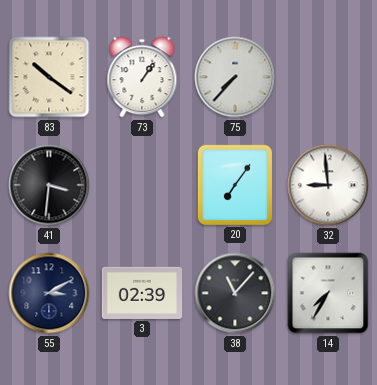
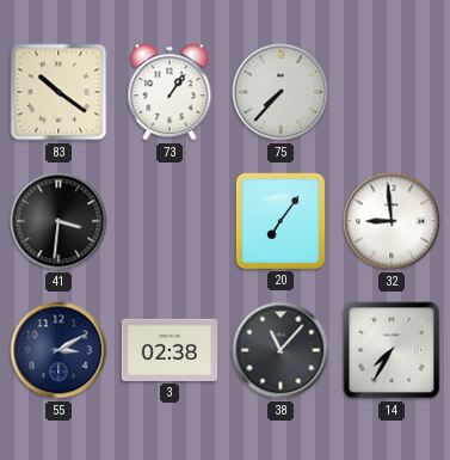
3: 02:39 -> 02:38
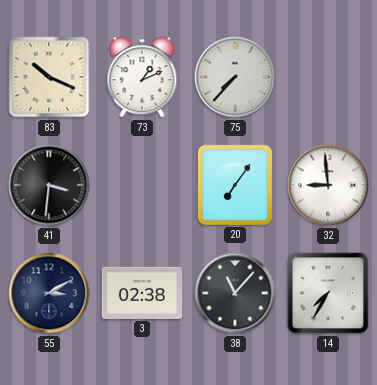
83: 10:21 -> 10:19
73: 1:06 -> 1:11
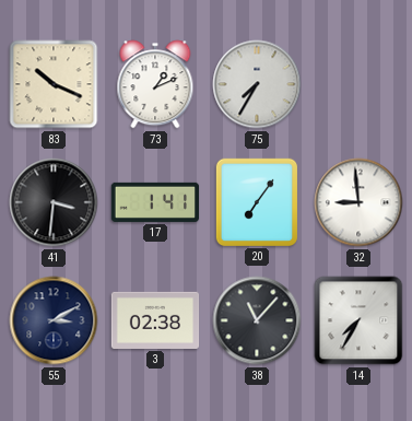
75: 7:37 -> 7:35
17: none -> 1:41
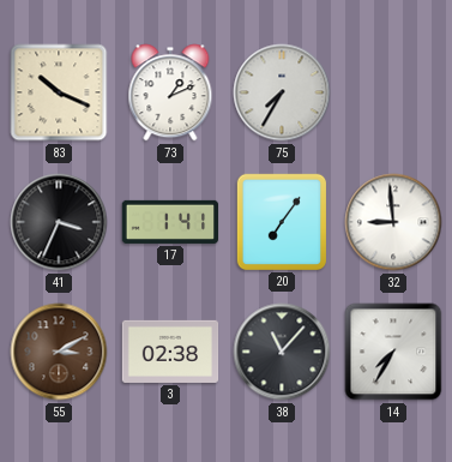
41: 3:31 -> 3:34
55 dial: navy -> brown
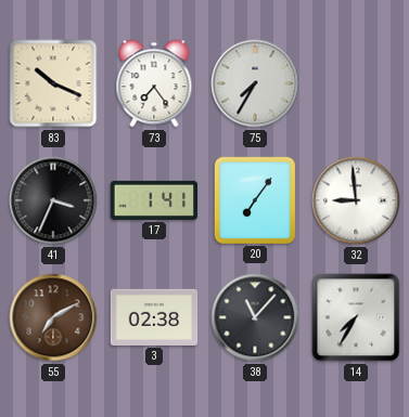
73: 1:11 -> 7:24
55: 3:10 -> 7:10
